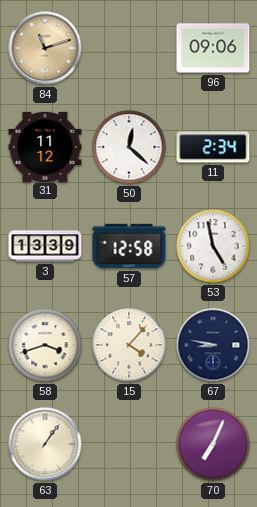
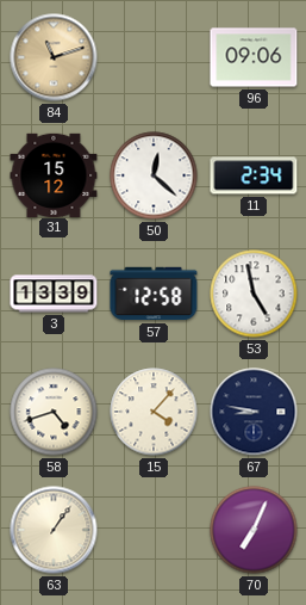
31: 11:12 -> 15:12
58: 3:42 -> 4:42
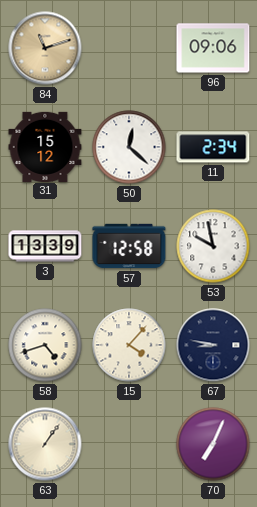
53: 4:58 -> 9:58
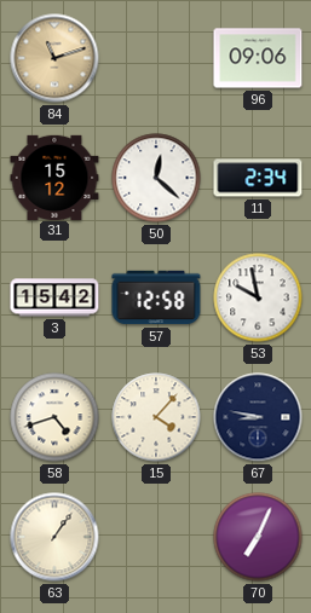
3: 13:39 -> 15:42
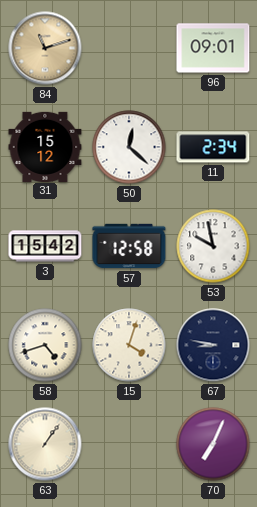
96: 09:06 -> 09:01
15: 4:07 -> 4:03
